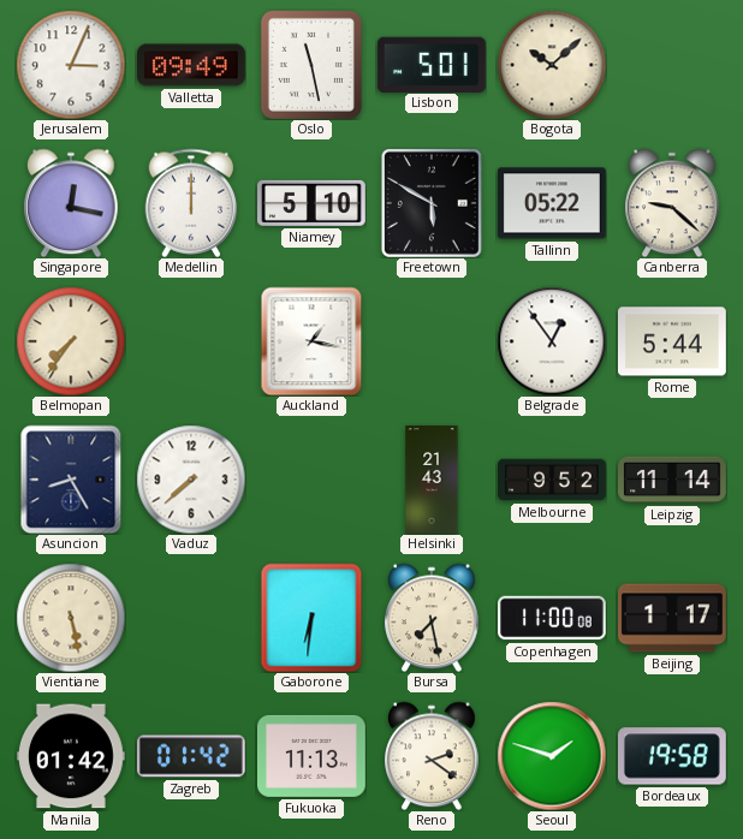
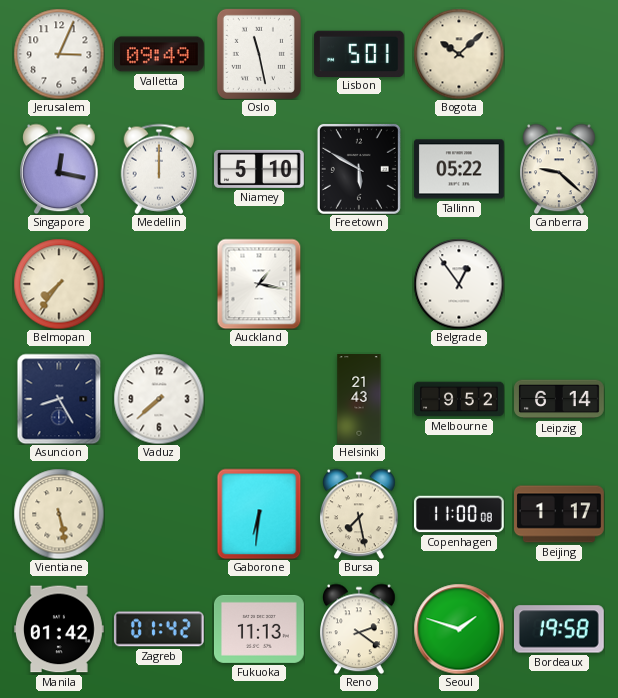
Rome: 5:44 -> none
Leipzig: 11:14 -> 6:14
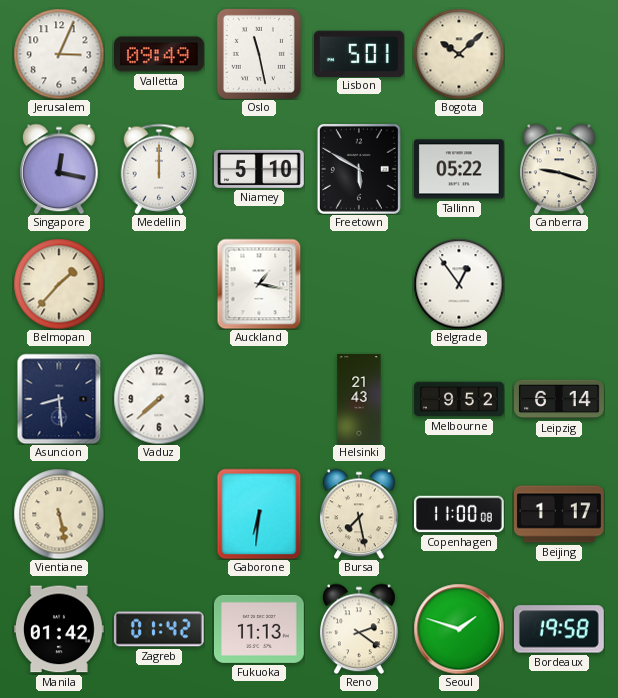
Canberra: 9:22 -> 9:18
Belmopan: 7:36 -> 1:37
Asuncion: 8:25 -> 8:29
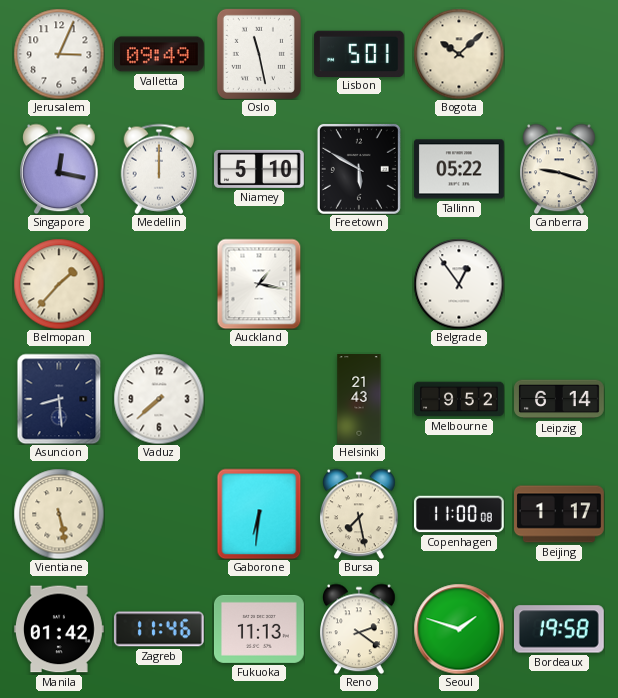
Zagreb: 01:42 -> 11:46
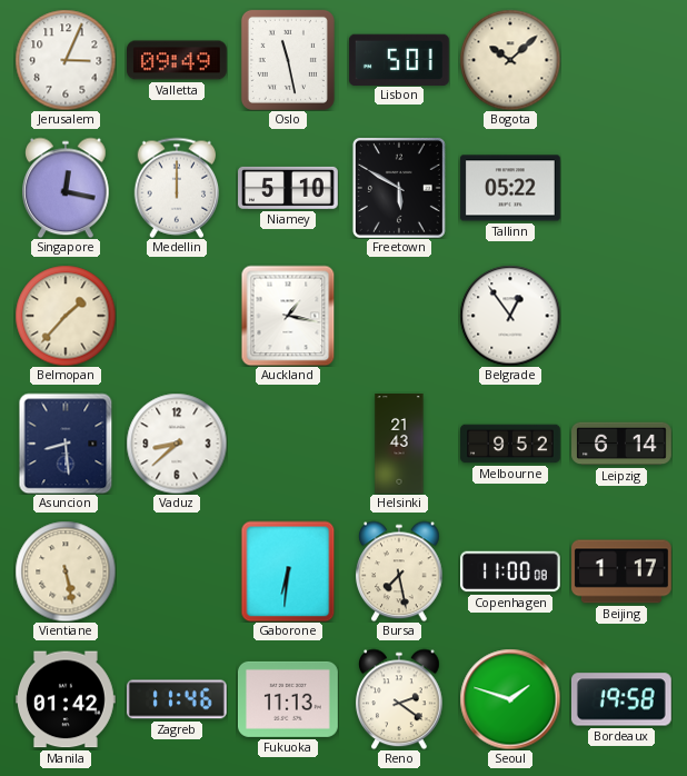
Canberra: 9:18 -> none
Vaduz: 7:38 -> 8:38
